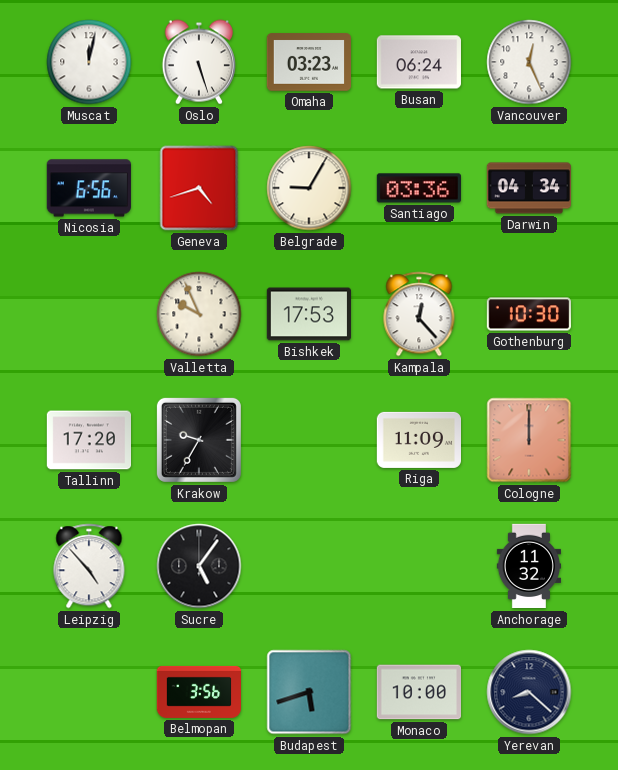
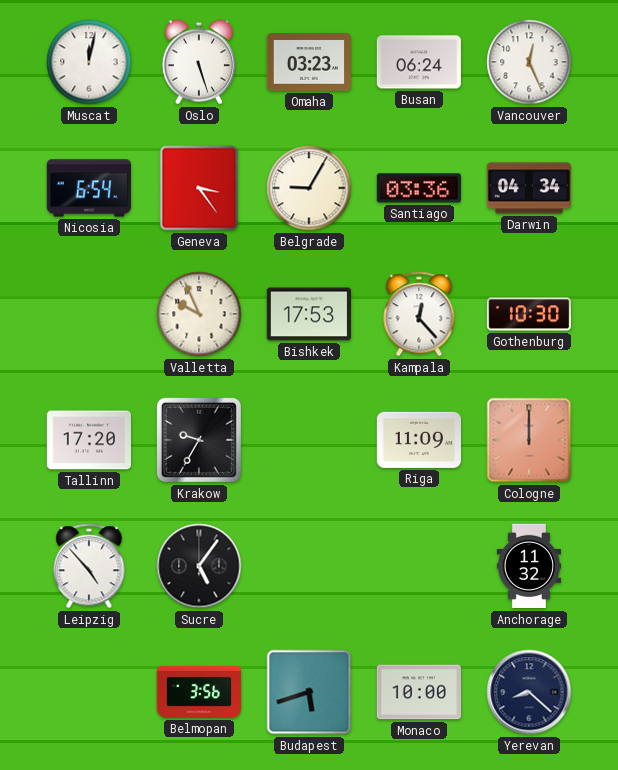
Nicosia: 6:56 -> 6:54
Geneva: 4:42 -> 3:24
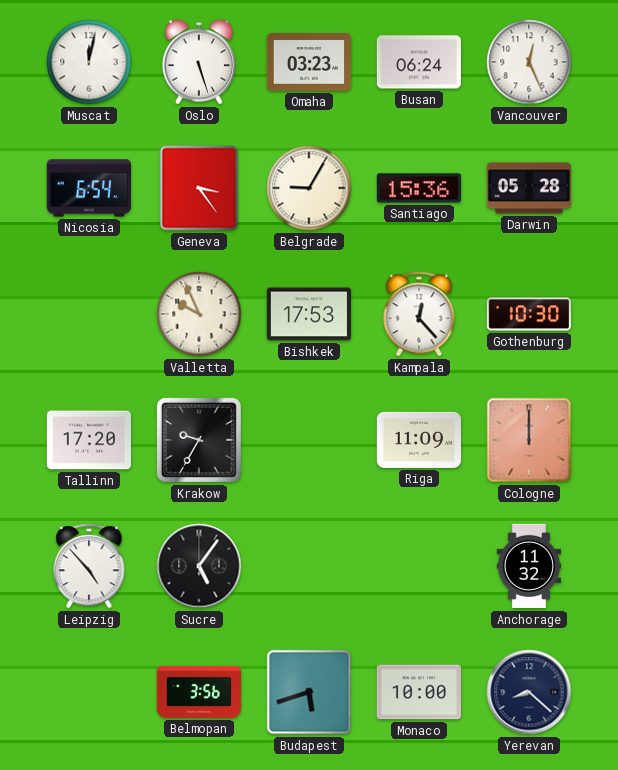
Santiago: 03:36 -> 15:36
Darwin: 04:34 -> 05:28
